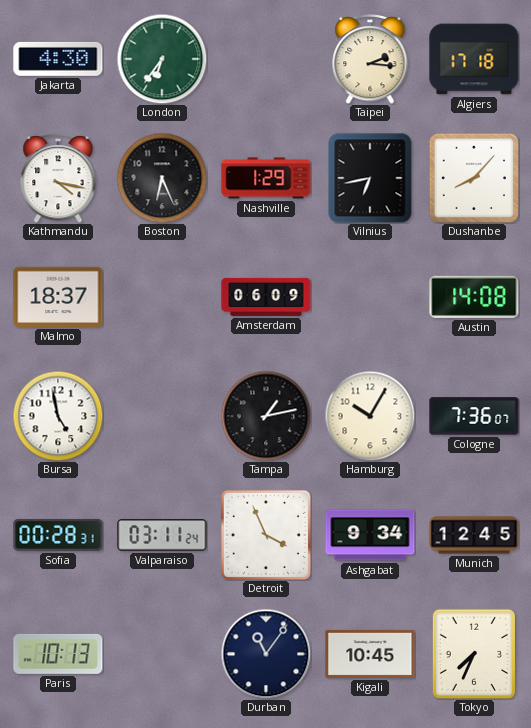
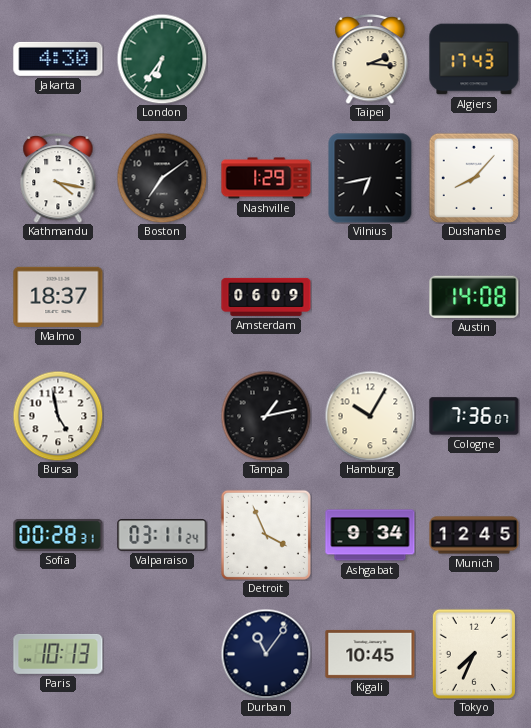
Algiers: 17:18 -> 17:43
Boston: 6:26 -> 7:09
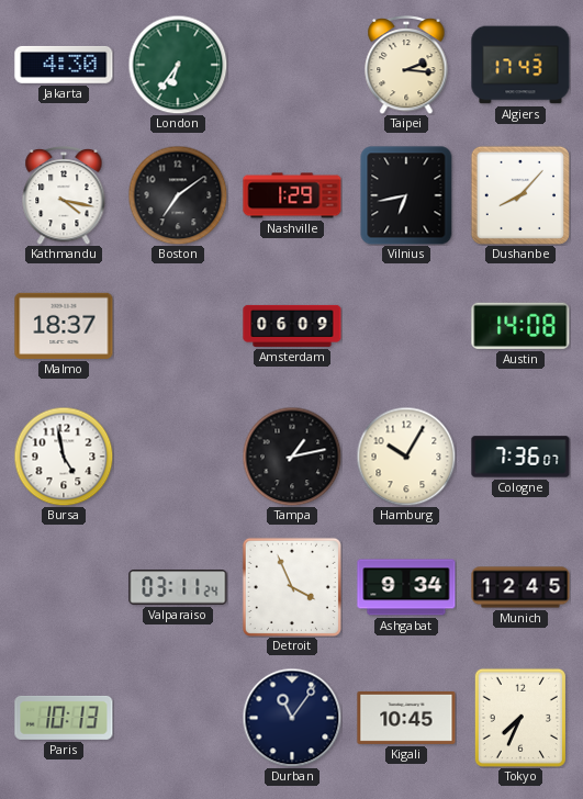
Sofia: 00:28 -> none
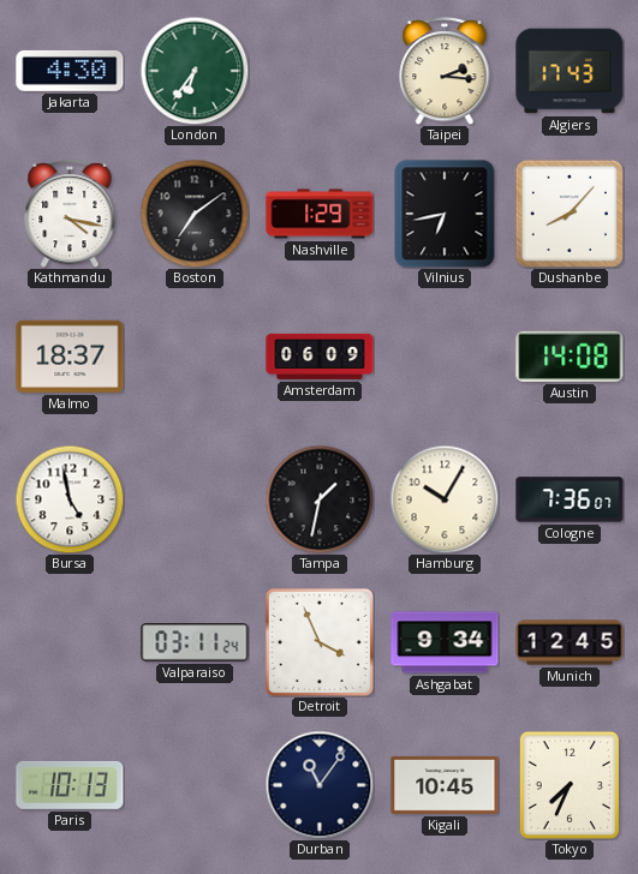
Tampa: 1:13 -> 1:32
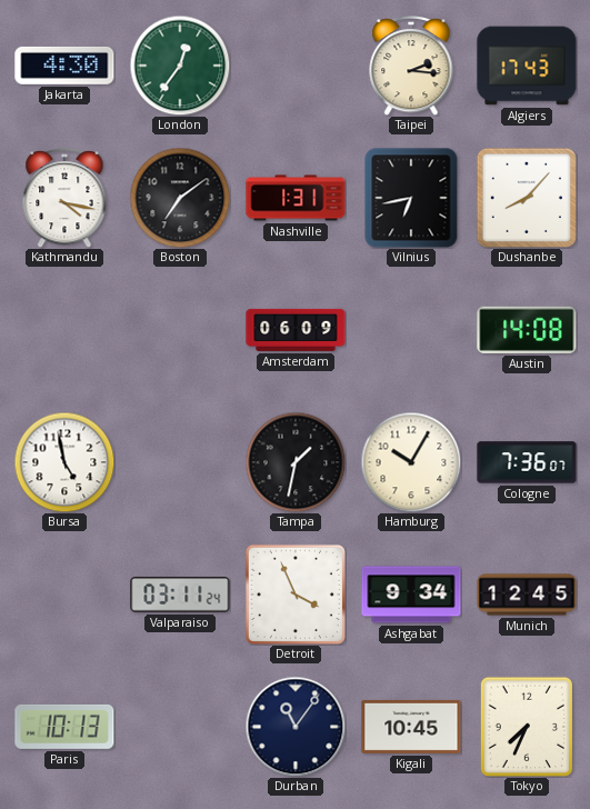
London: 6:36 -> 12:36
Nashville: 1:29 -> 1:31
Malmo: 18:37 -> none
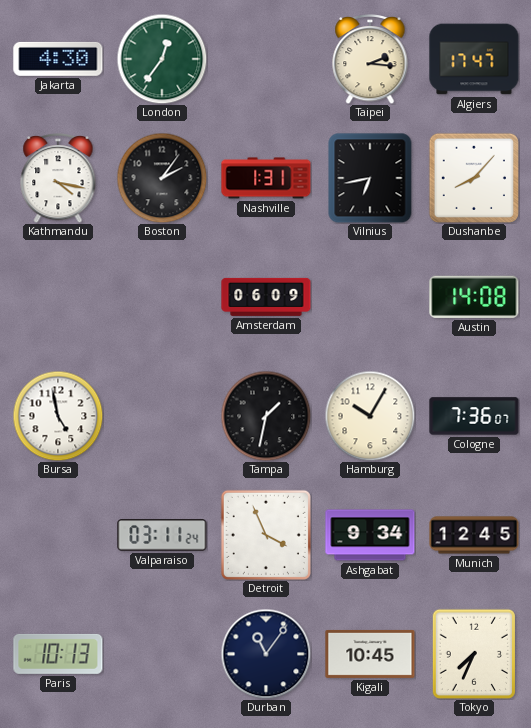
Algiers: 17:43 -> 17:47
Boston: 7:09 -> 2:06
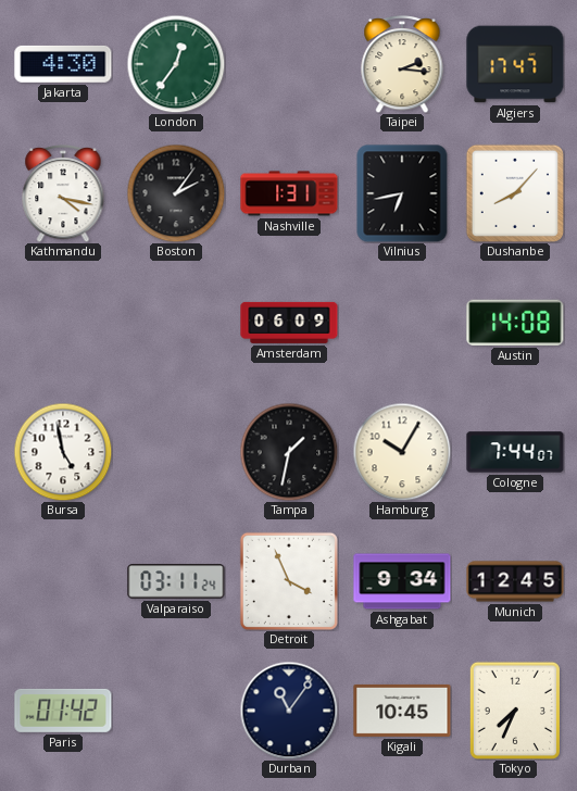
Cologne: 7:36 -> 7:44
Paris: 10:13 -> 01:42
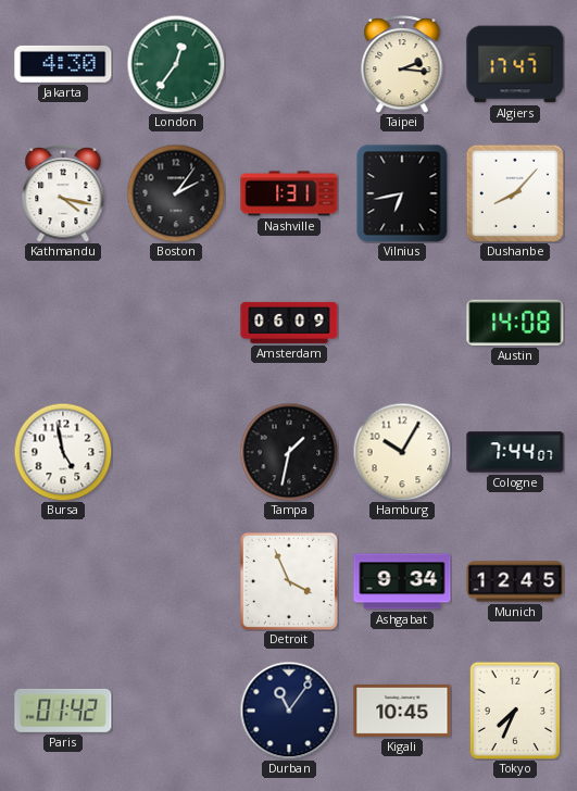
Valparaiso: 03:11 -> none
